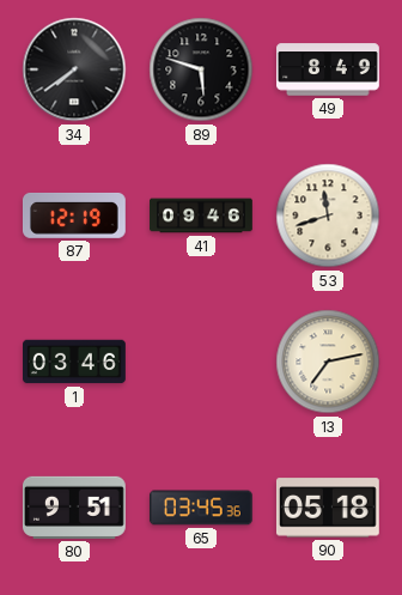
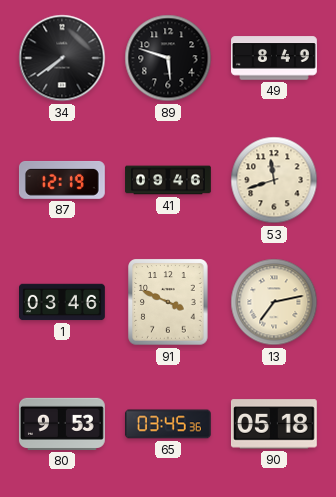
91: none -> 3:49
80: 9:51 -> 9:53
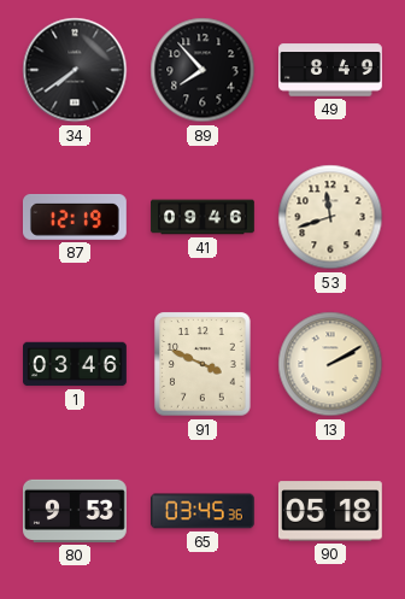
89: 5:48 -> 7:53
13: 7:13 -> 2:10
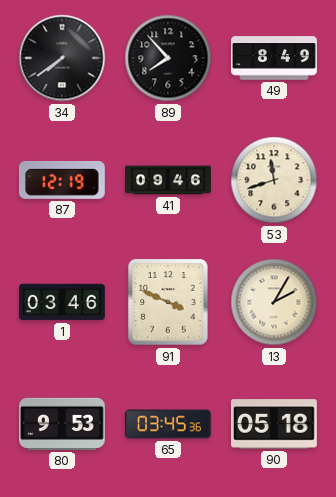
13: 2:10 -> 2:05
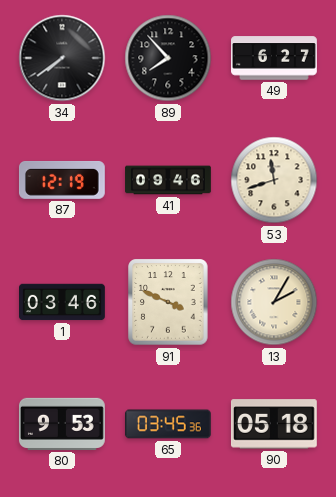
49: 8:49 -> 6:27
